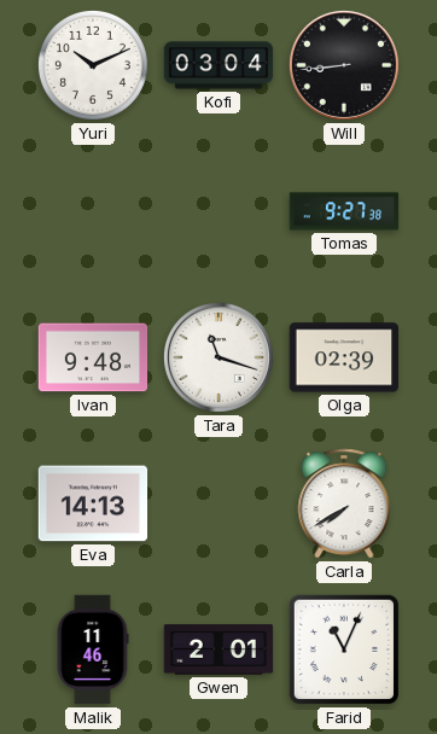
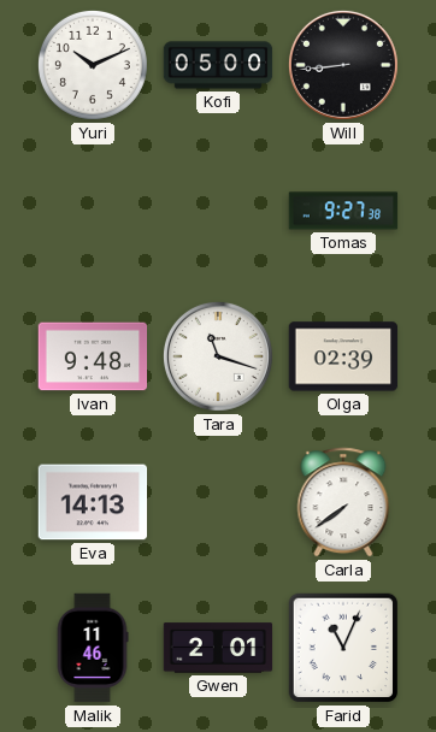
Kofi: 03:04 -> 05:00
Carla: 7:40 -> 7:39
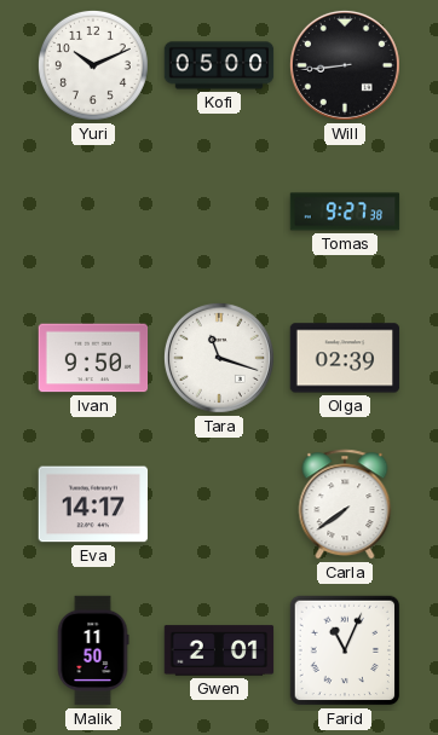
Ivan: 9:48 -> 9:50
Eva: 14:13 -> 14:17
Malik: 11:46 -> 11:50
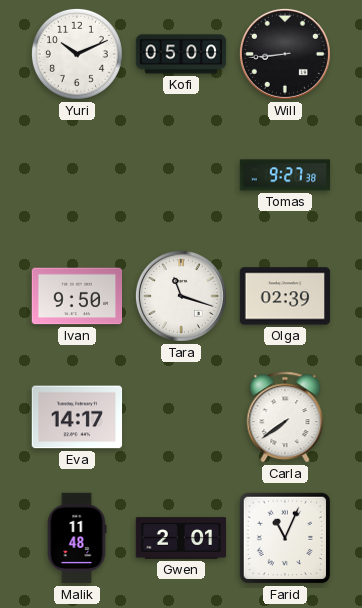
Malik: 11:50 -> 11:48
